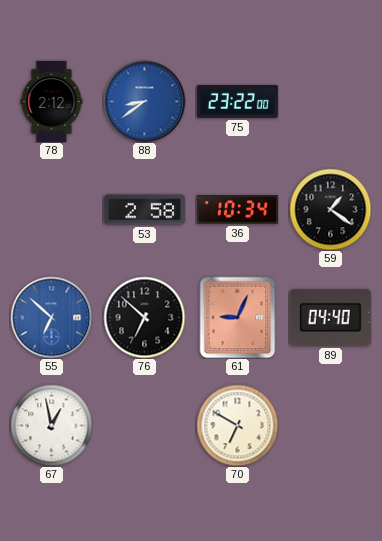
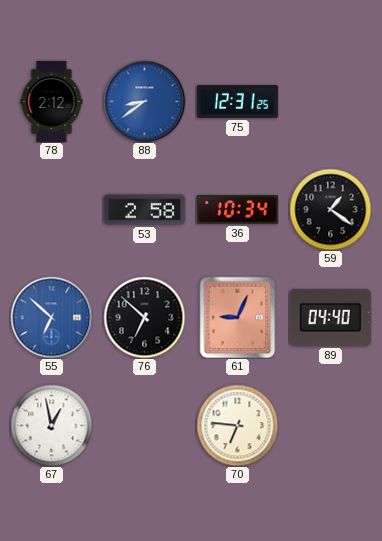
75: 23:22 -> 12:31
70: 6:50 -> 6:46
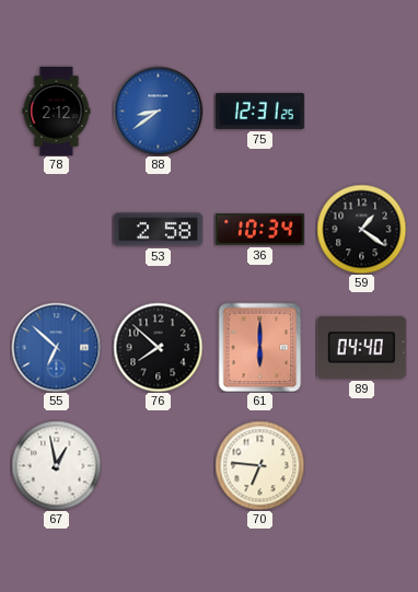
76: 6:52 -> 7:52
61: 9:04 -> 6:00
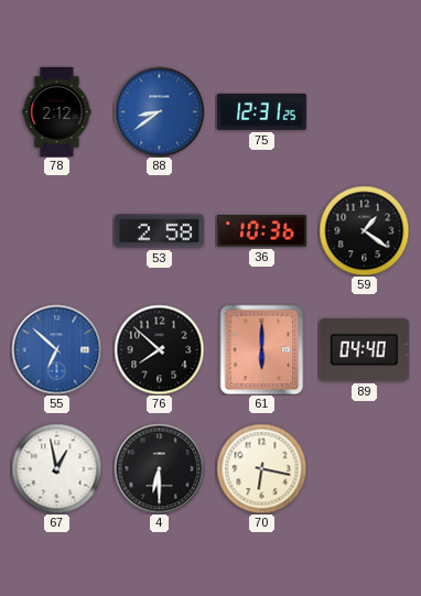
36: 10:34 -> 10:36
4: none -> 6:30
70: 6:46 -> 6:17
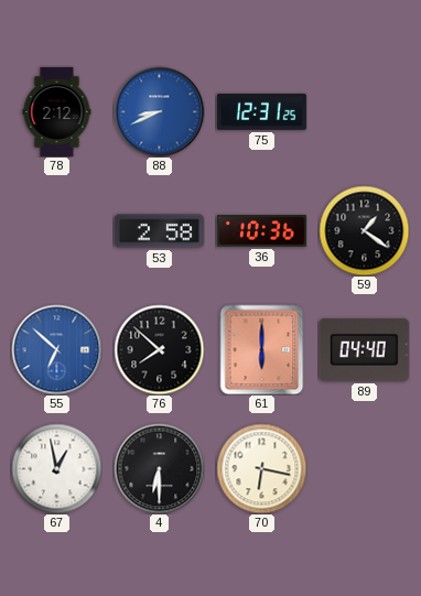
88: 8:39 -> 8:41
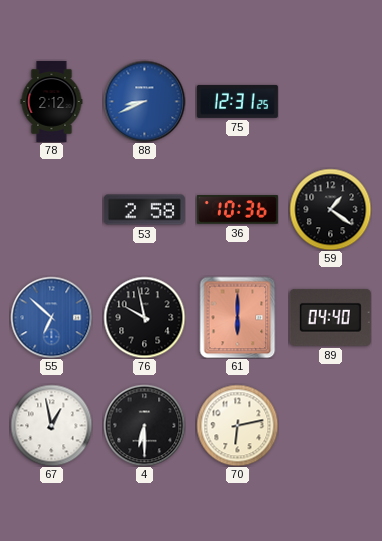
76: 7:52 -> 9:58
70: 6:17 -> 6:13
